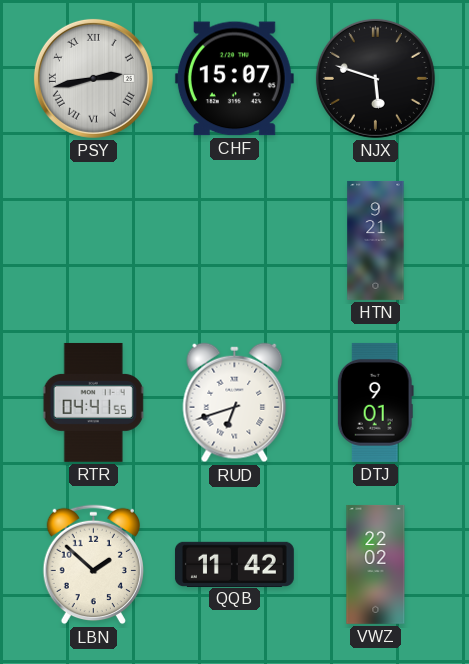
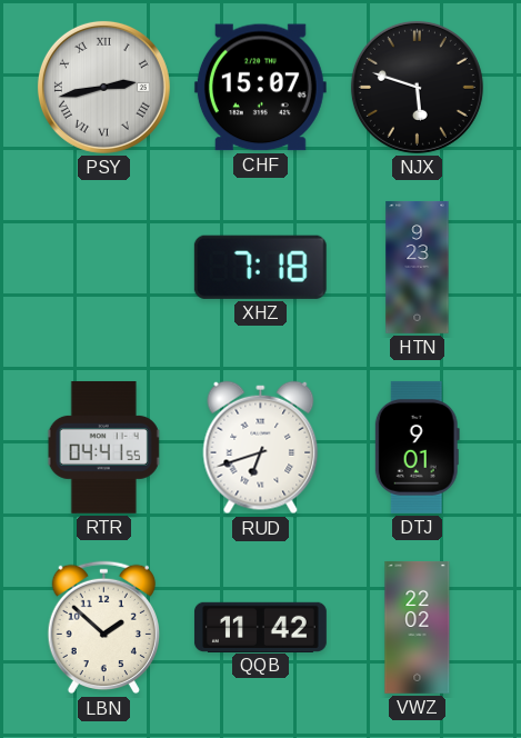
XHZ: none -> 7:18
HTN: 9:21 -> 9:23
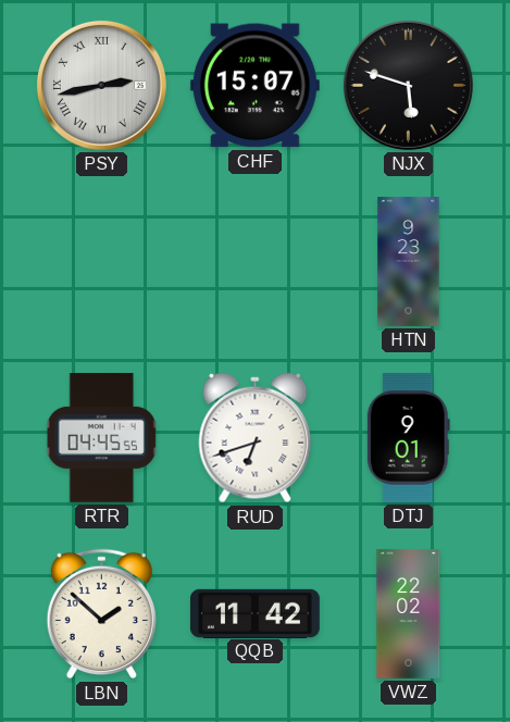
XHZ: 7:18 -> none
RTR: 04:41 -> 04:45
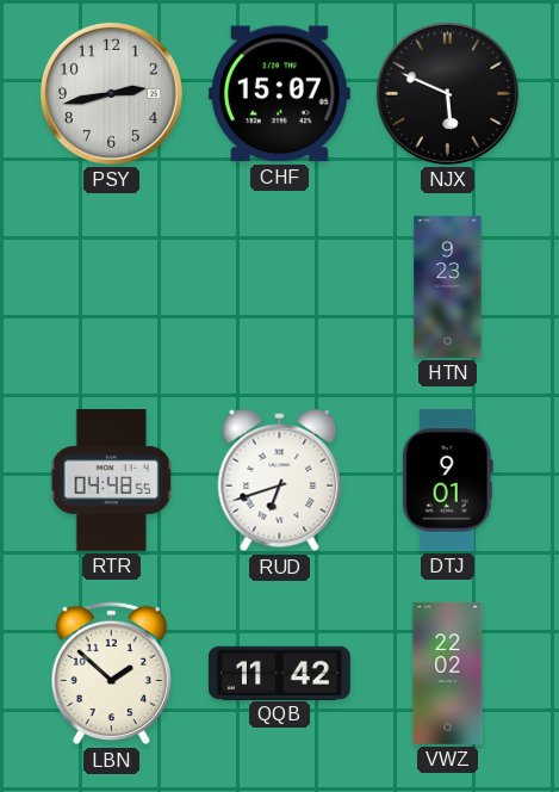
PSY numerals: Roman -> Arabic
NJX: 5:48 -> 5:49
RTR: 04:45 -> 04:48
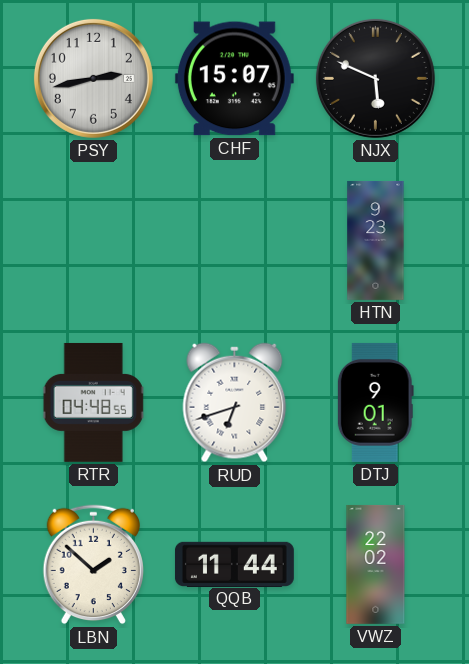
QQB: 11:42 -> 11:44
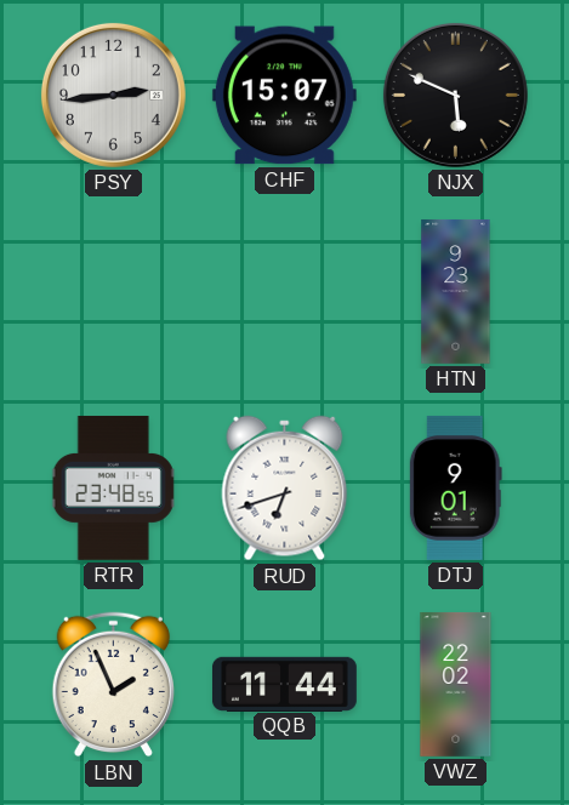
PSY: 2:43 -> 2:44
RTR: 04:48 -> 23:48
LBN: 1:52 -> 1:56
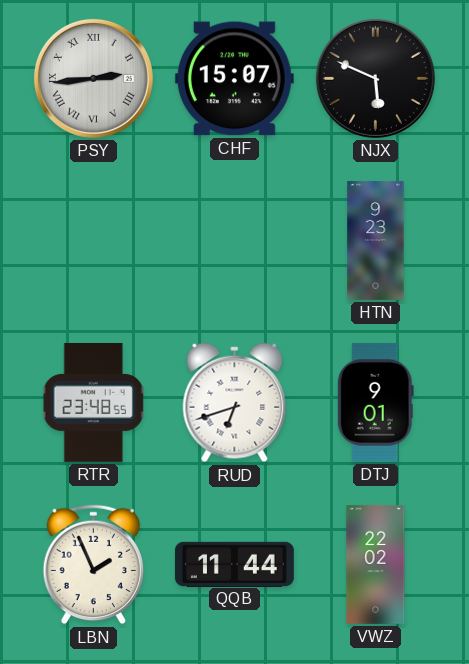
PSY numerals: Arabic -> Roman
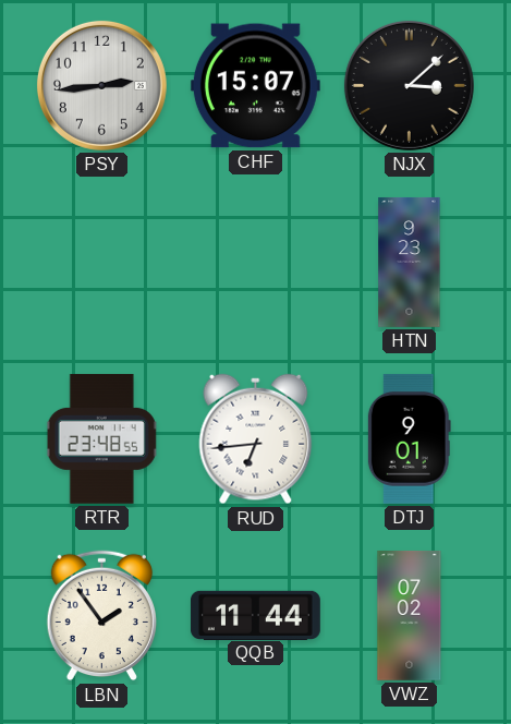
PSY numerals: Roman -> Arabic
NJX: 5:49 -> 3:08
RUD: 6:42 -> 6:44
LBN: 1:56 -> 1:54
VWZ: 22:02 -> 07:02
